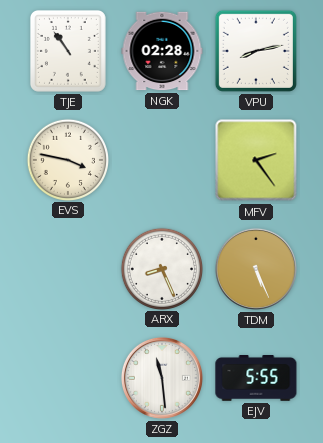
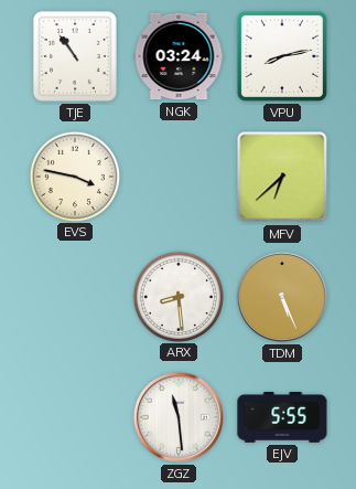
NGK: 02:28 -> 03:24
MFV: 2:24 -> 6:38
ARX: 8:26 -> 8:29
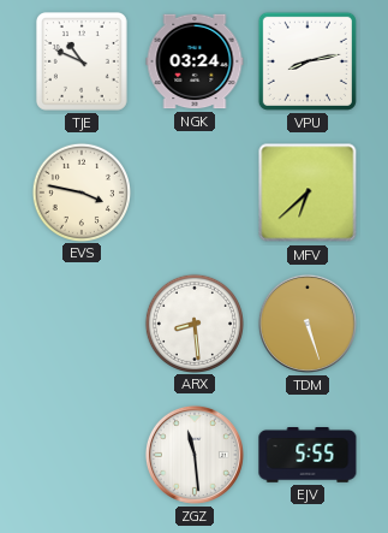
TJE: 10:54 -> 10:49
TDM: 5:26 -> 5:27
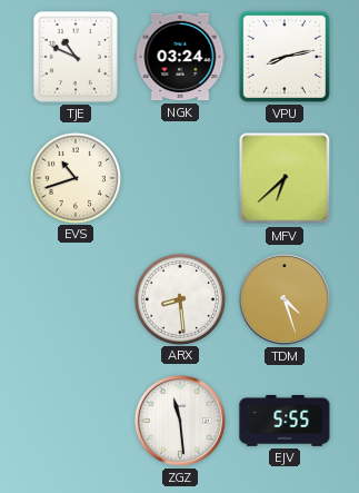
EVS: 3:47 -> 10:42
TDM: 5:27 -> 4:27
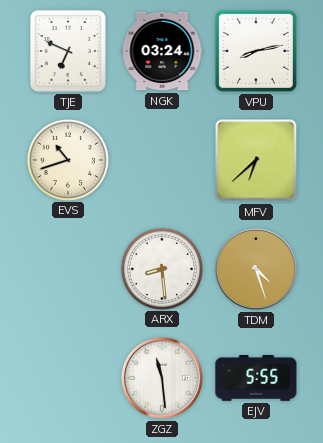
TJE: 10:49 -> 6:49
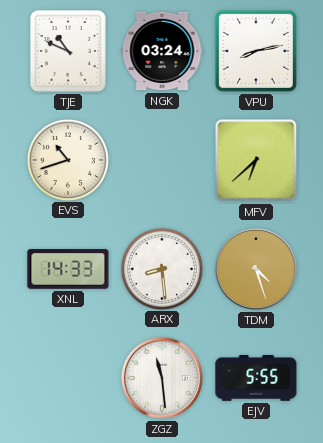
TJE: 6:49 -> 10:49
XNL: none -> 14:33
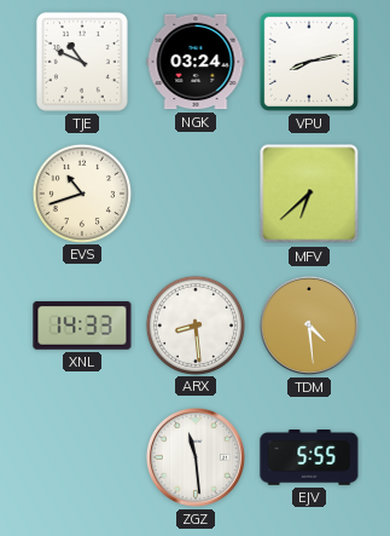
TDM: 4:27 -> 4:29
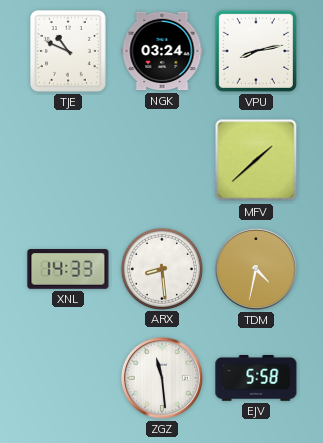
EVS: 10:42 -> none
MFV: 6:38 -> 1:38
TDM: 4:29 -> 4:32
EJV: 5:55 -> 5:58
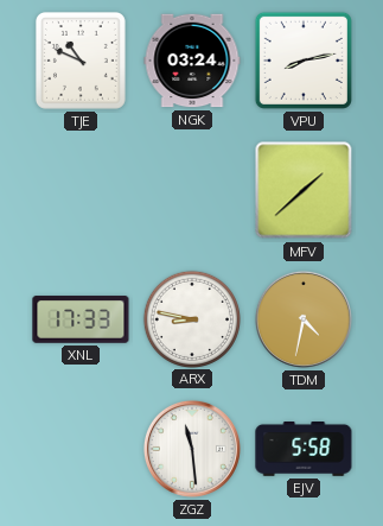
XNL: 14:33 -> 17:33
ARX: 8:29 -> 8:47
